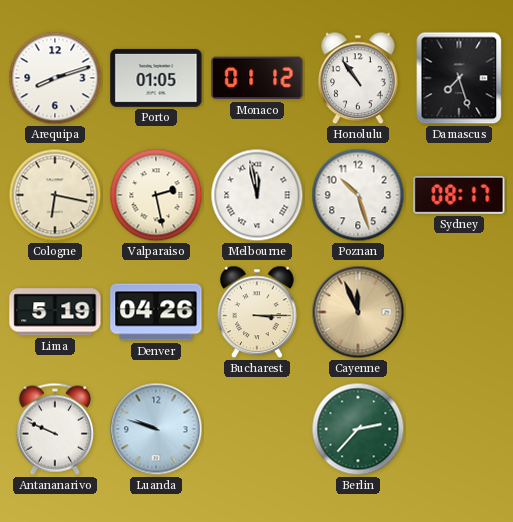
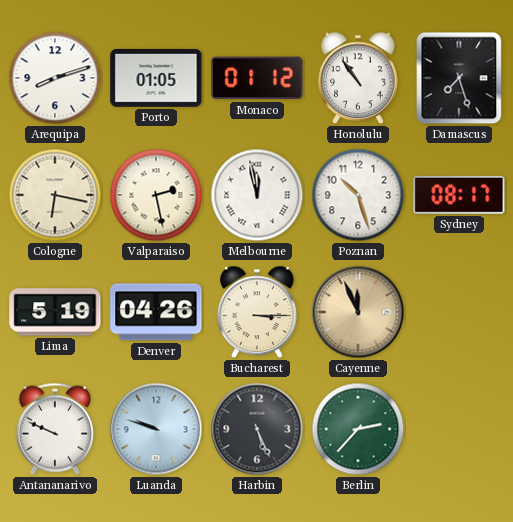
Harbin: none -> 5:26
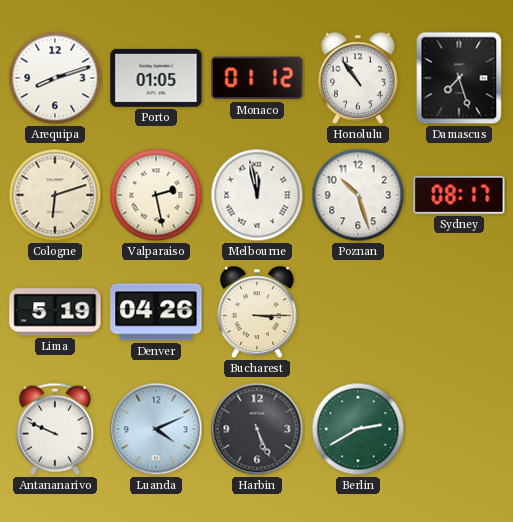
Cologne: 6:17 -> 6:12
Cayenne: 11:56 -> none
Luanda: 9:48 -> 4:11
Berlin: 2:37 -> 2:40
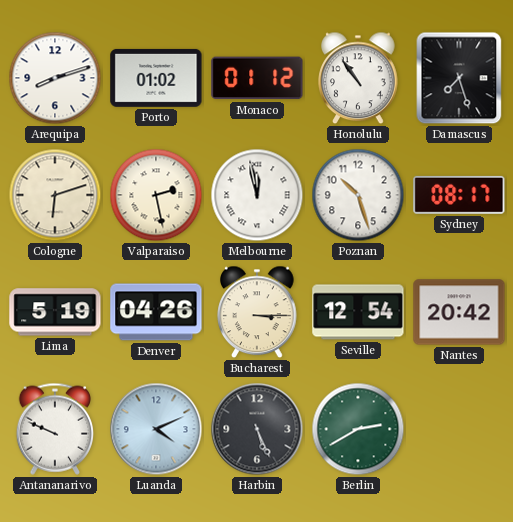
Porto: 01:05 -> 01:02
Seville: none -> 12:54
Nantes: none -> 20:42
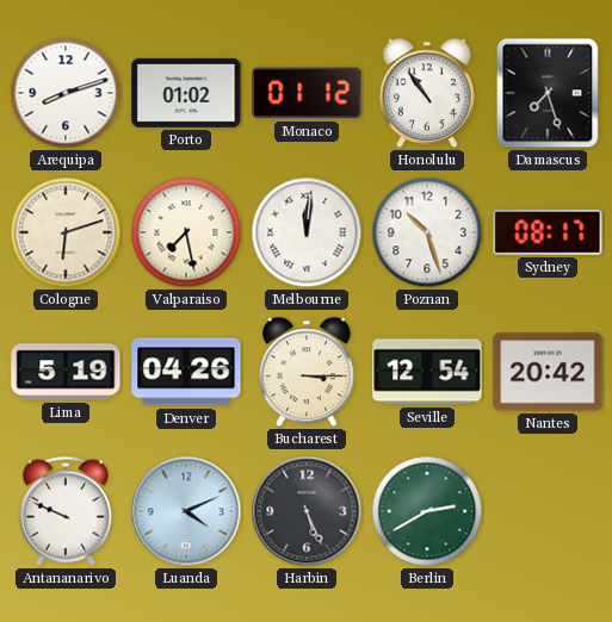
Valparaiso: 2:28 -> 7:28
Melbourne: 11:58 -> 12:01
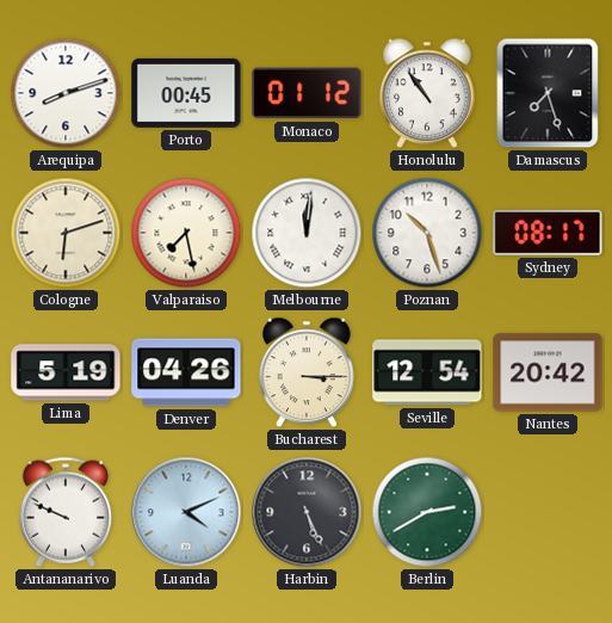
Porto: 01:02 -> 00:45
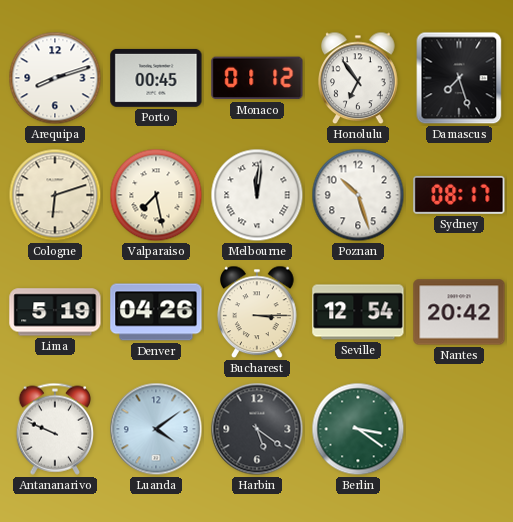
Honolulu: 10:54 -> 6:54
Luanda: 4:11 -> 4:09
Harbin: 5:26 -> 5:21
Berlin: 2:40 -> 3:21
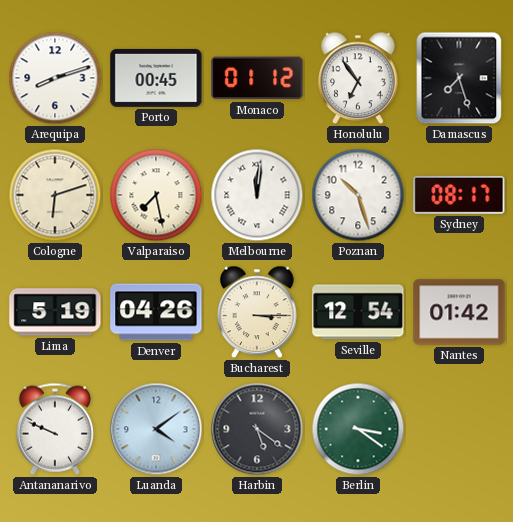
Nantes: 20:42 -> 01:42
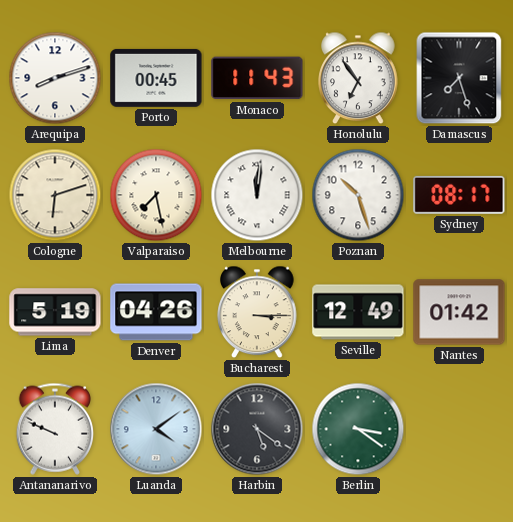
Monaco: 01:12 -> 11:43
Seville: 12:54 -> 12:49
